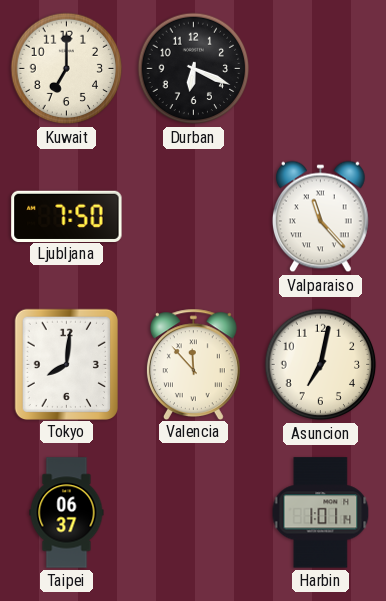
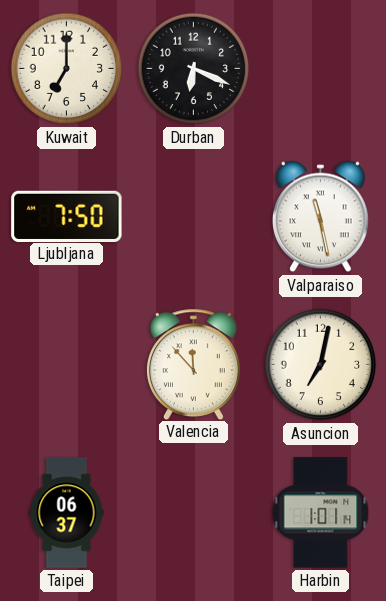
Valparaiso: 11:23 -> 11:28
Tokyo: 8:01 -> none
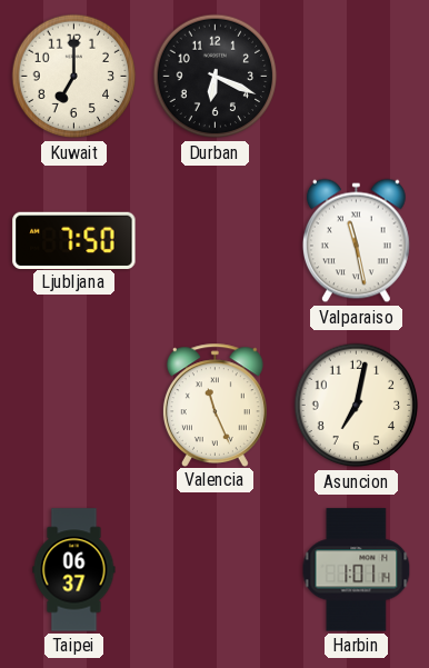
Valencia: 11:53 -> 11:26
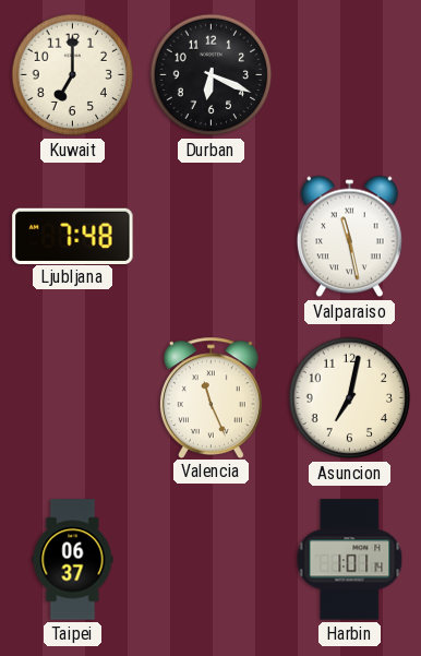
Ljubljana: 7:50 -> 7:48
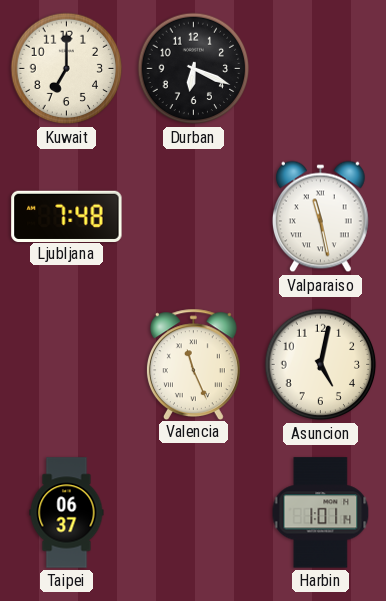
Asuncion: 7:02 -> 5:02
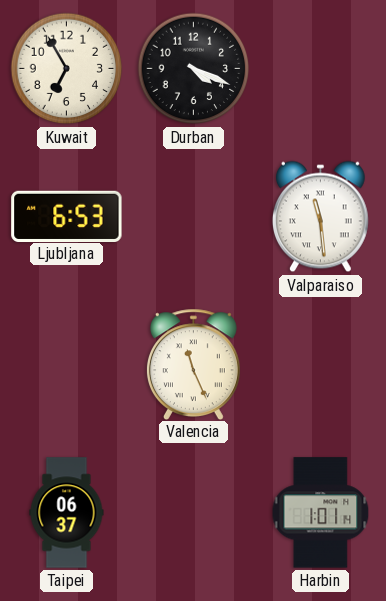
Kuwait: 7:00 -> 6:55
Durban: 6:19 -> 4:19
Ljubljana: 7:48 -> 6:53
Valparaiso: 11:28 -> 11:29
Asuncion: 5:02 -> none
